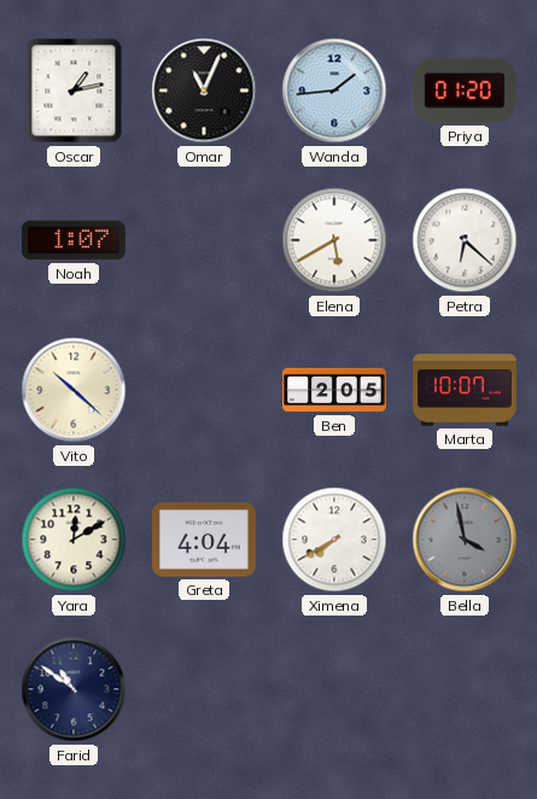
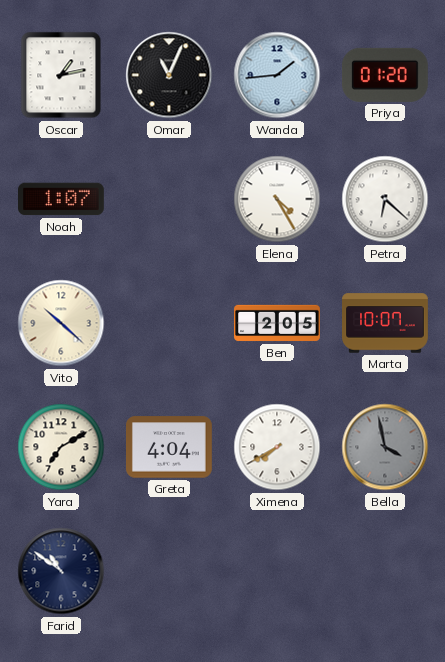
Elena: 5:40 -> 4:25
Yara: 12:10 -> 7:10
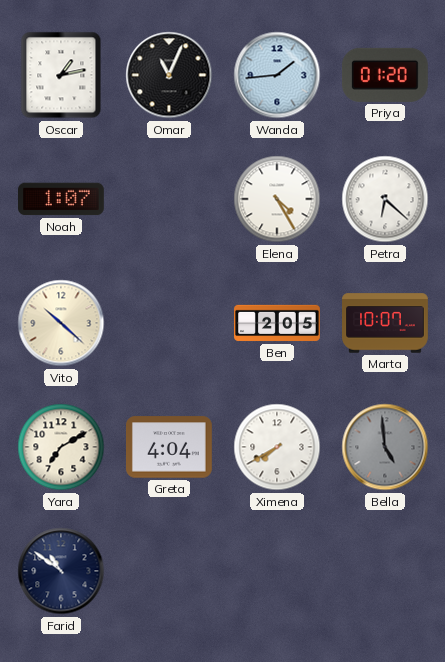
Bella: 3:58 -> 4:59
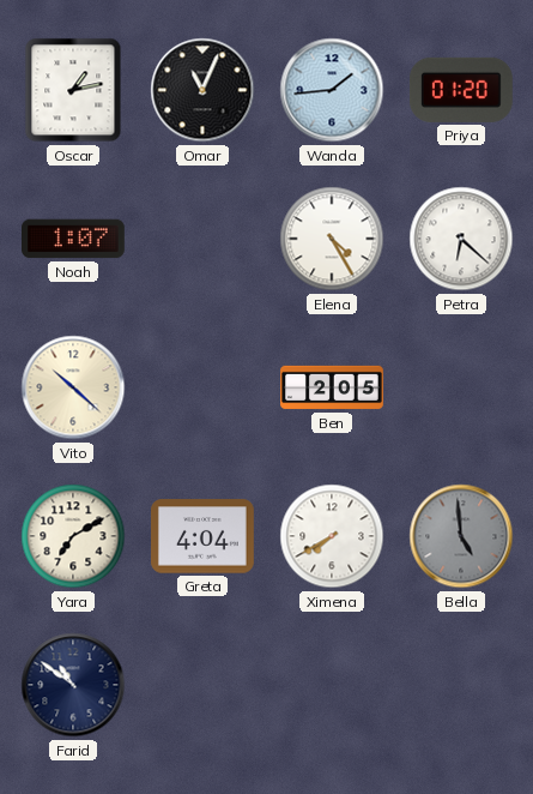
Marta: 10:07 -> none
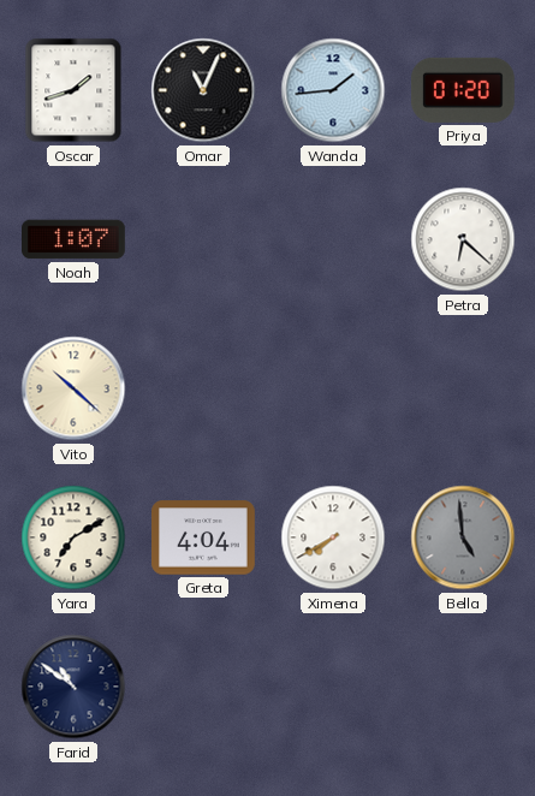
Oscar: 1:13 -> 1:42
Elena: 4:25 -> none
Ben: 2:05 -> none
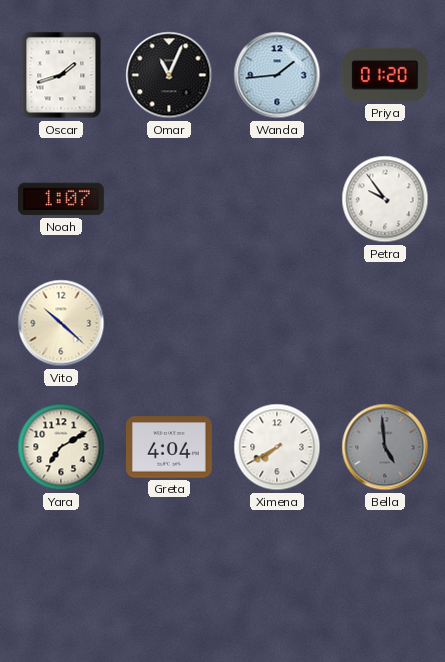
Petra: 6:22 -> 9:54
Farid: 10:51 -> none
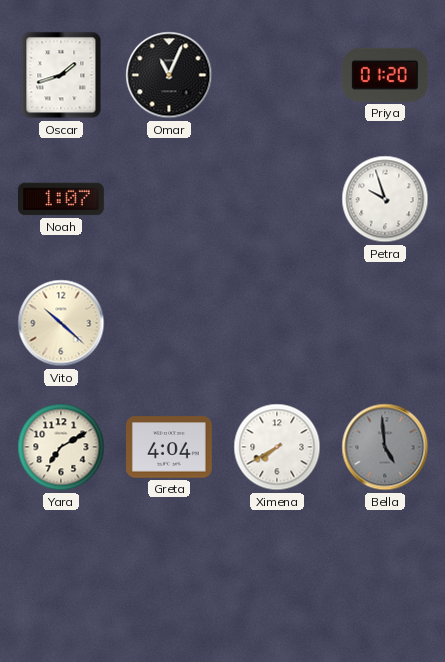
Wanda: 1:44 -> none
Petra: 9:54 -> 9:57
